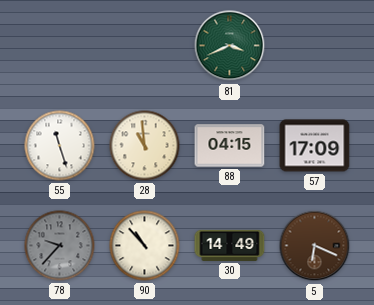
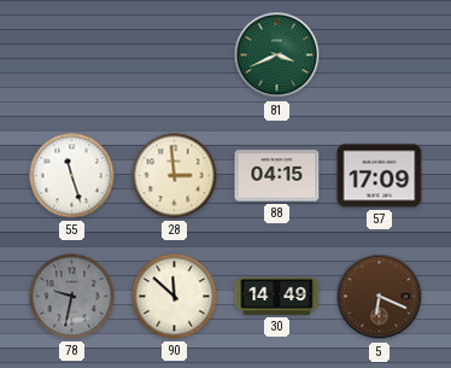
28: 10:59 -> 2:59
78: 9:37 -> 9:32
90: 10:53 -> 11:52
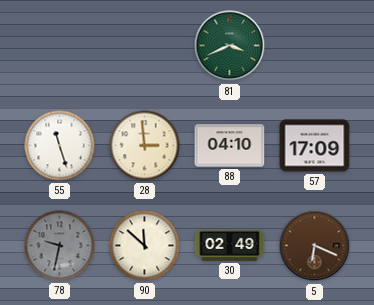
88: 04:15 -> 04:10
30: 14:49 -> 02:49
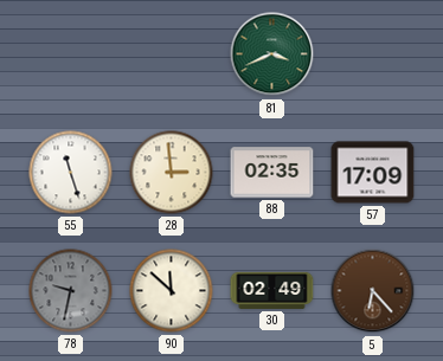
88: 04:10 -> 02:35
5: 6:19 -> 6:23
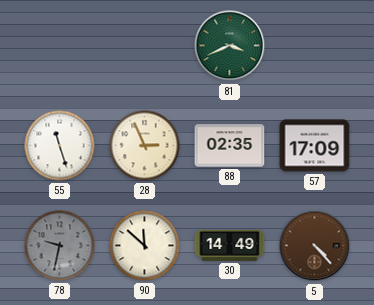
28: 2:59 -> 2:56
30: 02:49 -> 14:49
5: 6:23 -> 4:23
